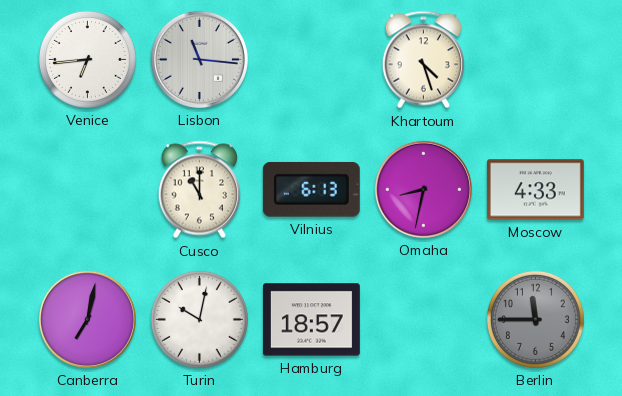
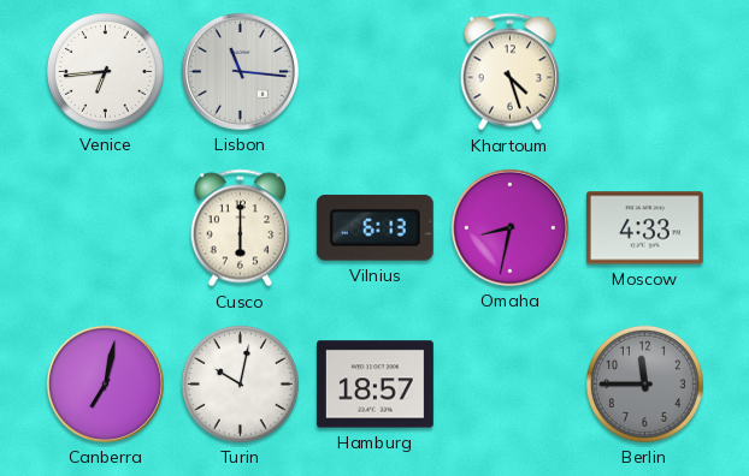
Cusco: 11:00 -> 6:00
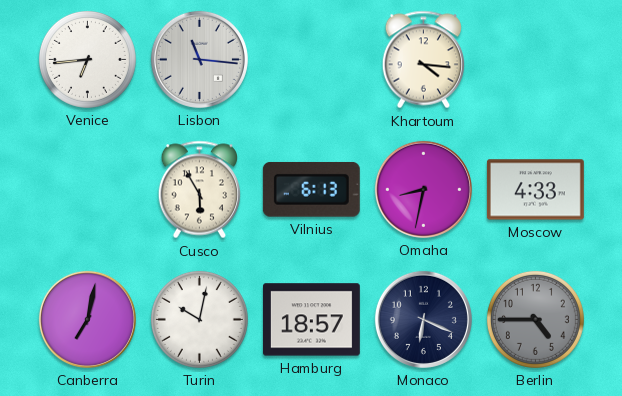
Khartoum: 4:27 -> 4:16
Cusco: 6:00 -> 5:55
Monaco: none -> 6:19
Berlin: 11:45 -> 4:45
